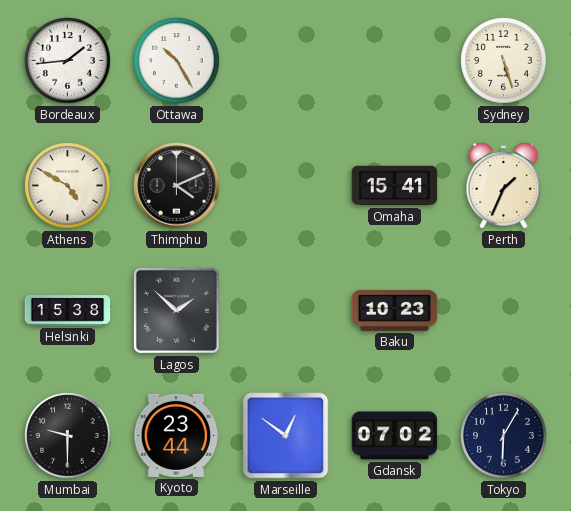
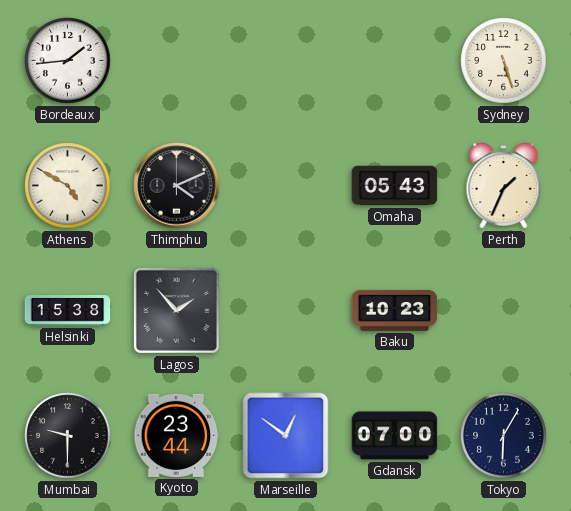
Ottawa: 10:25 -> none
Omaha: 15:41 -> 05:43
Lagos: 1:52 -> 1:53
Gdansk: 07:02 -> 07:00
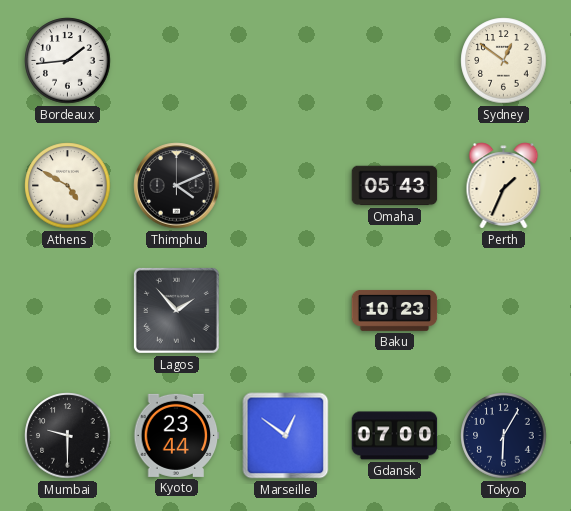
Sydney: 5:27 -> 12:51
Helsinki: 15:38 -> none
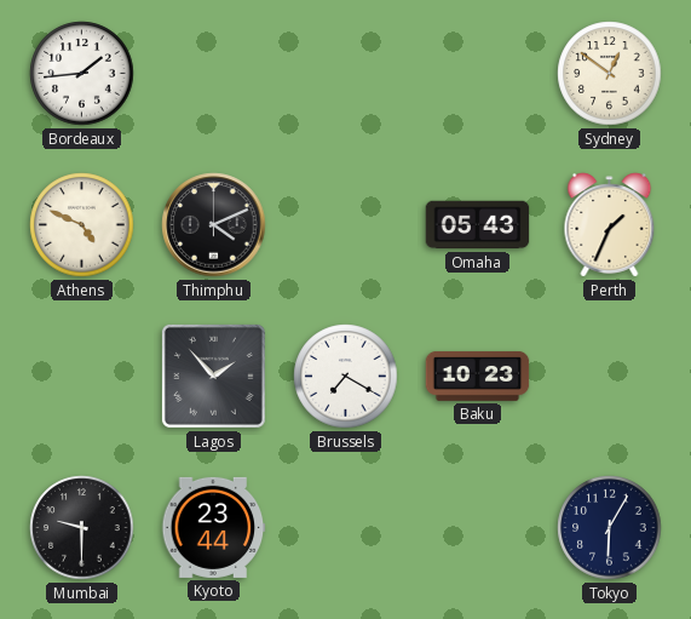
Athens: 4:50 -> 4:49
Brussels: none -> 7:20
Marseille: 12:51 -> none
Gdansk: 07:00 -> none
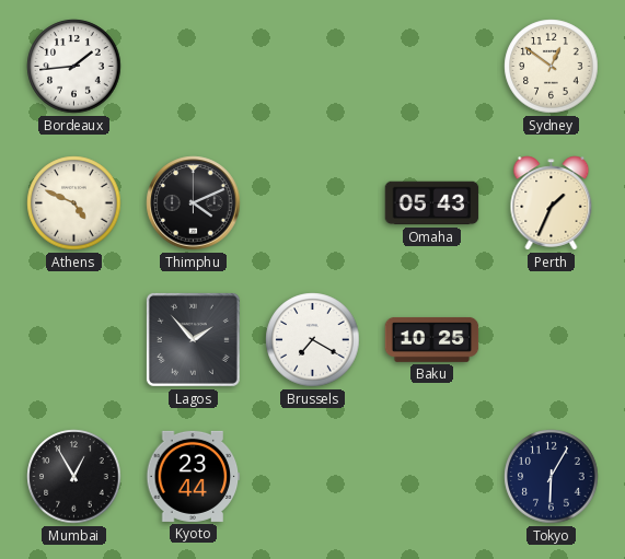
Baku: 10:23 -> 10:25
Mumbai: 9:30 -> 12:55
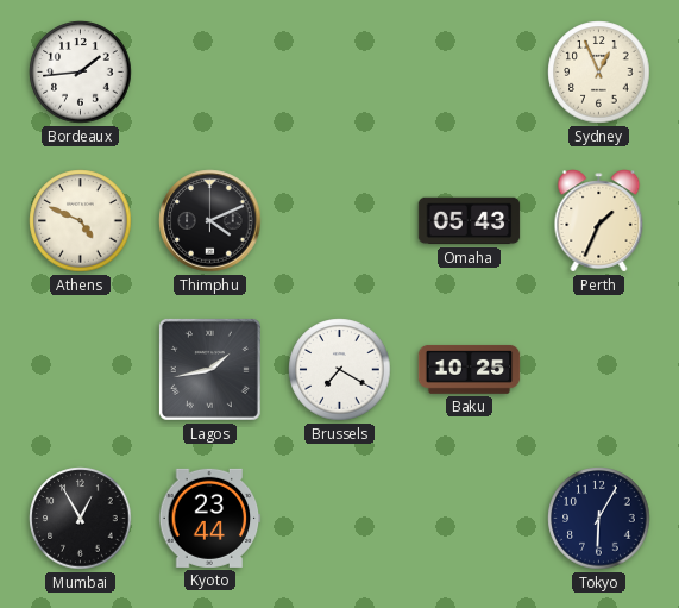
Sydney: 12:51 -> 12:56
Lagos: 1:53 -> 1:43
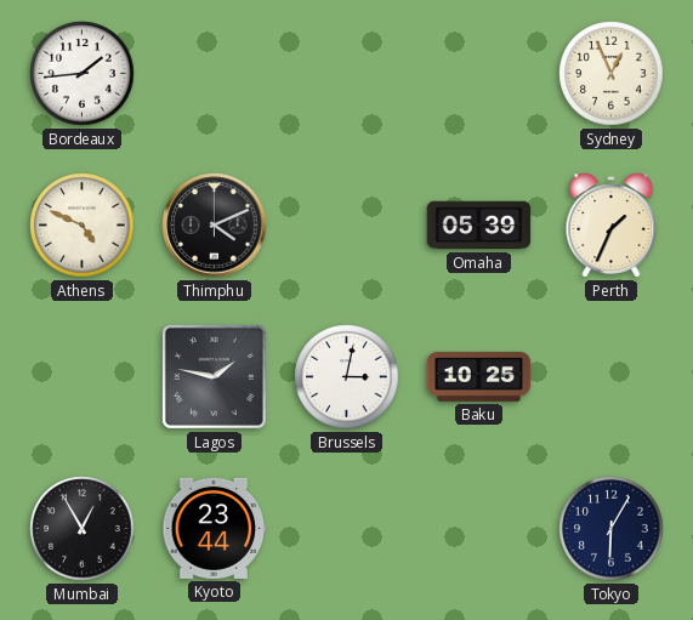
Omaha: 05:43 -> 05:39
Lagos: 1:43 -> 1:47
Brussels: 7:20 -> 3:02
